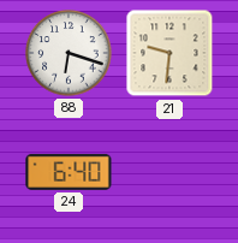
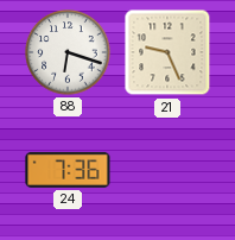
21: 9:31 -> 9:26
24: 6:40 -> 7:36
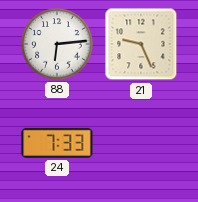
88: 6:18 -> 6:14
24: 7:36 -> 7:33
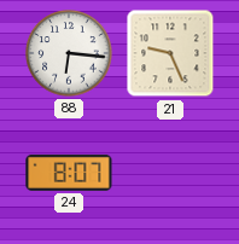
88: 6:14 -> 6:16
24: 7:33 -> 8:07
